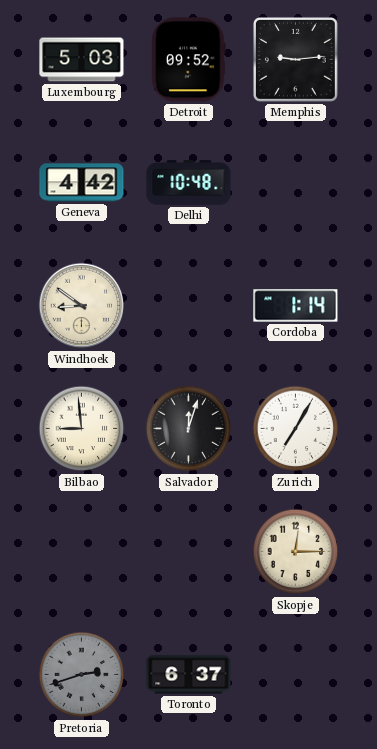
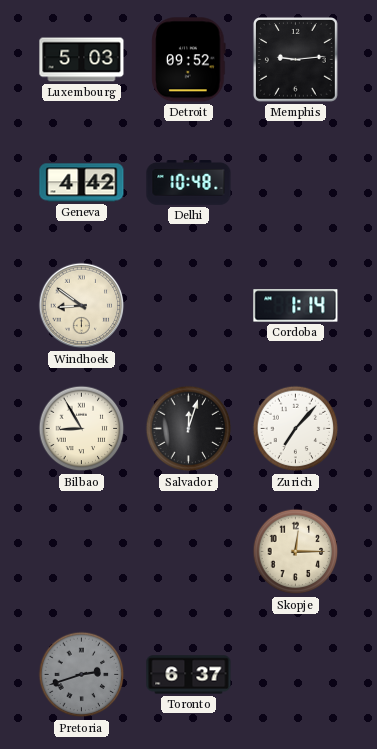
Bilbao: 8:59 -> 8:55
Zurich: 7:05 -> 7:07
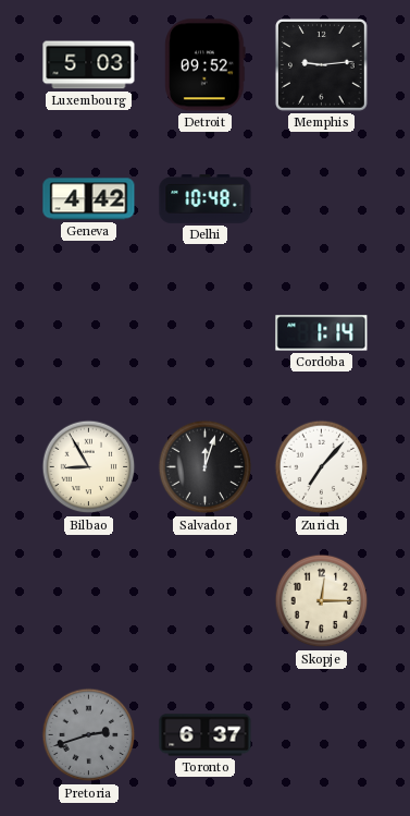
Windhoek: 8:51 -> none
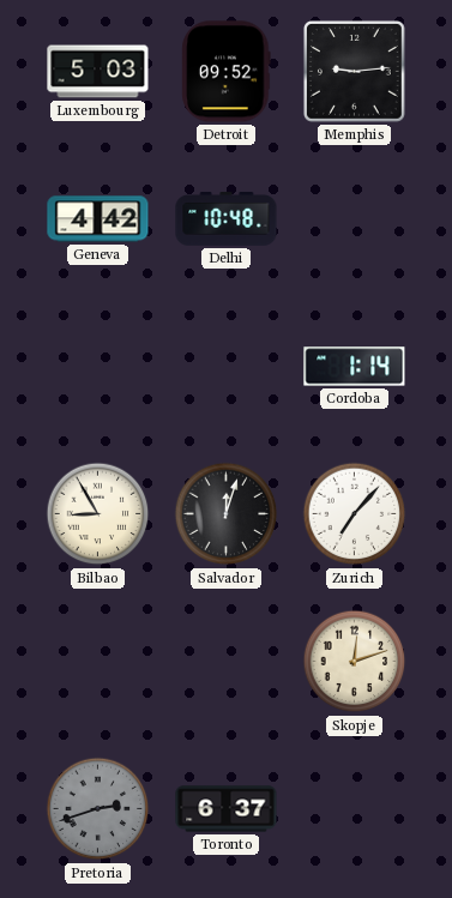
Skopje: 12:15 -> 12:12
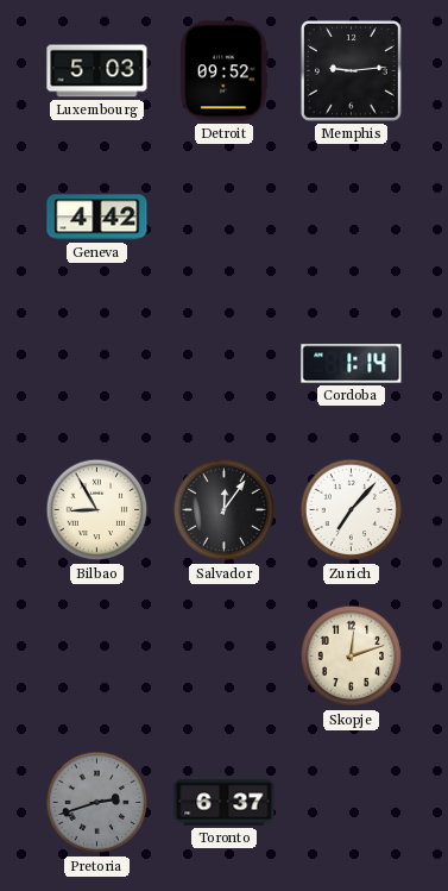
Delhi: 10:48 -> none
Salvador: 12:03 -> 12:06
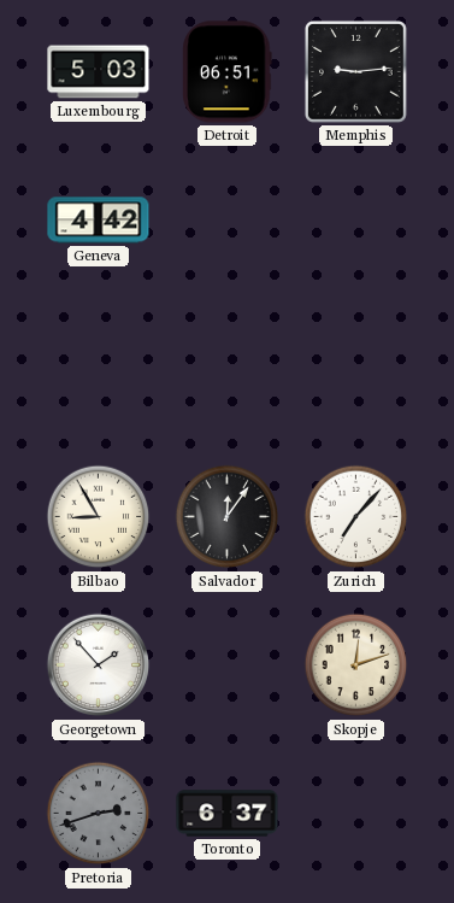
Detroit: 09:52 -> 06:51
Cordoba: 1:14 -> none
Georgetown: none -> 1:53
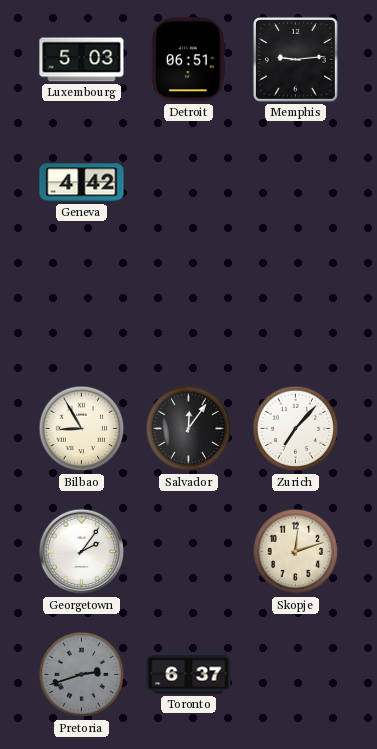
Georgetown: 1:53 -> 2:06
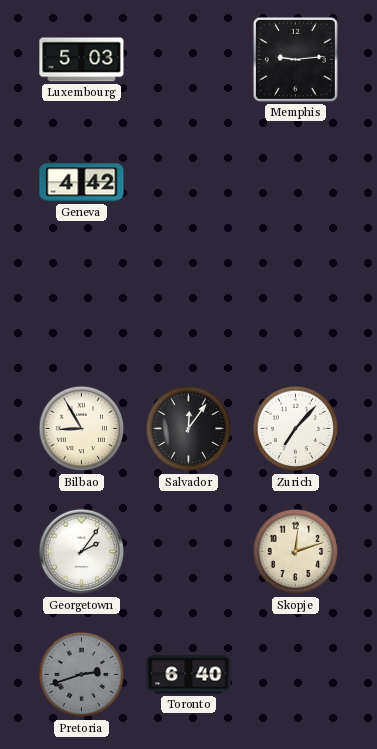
Detroit: 06:51 -> none
Toronto: 6:37 -> 6:40
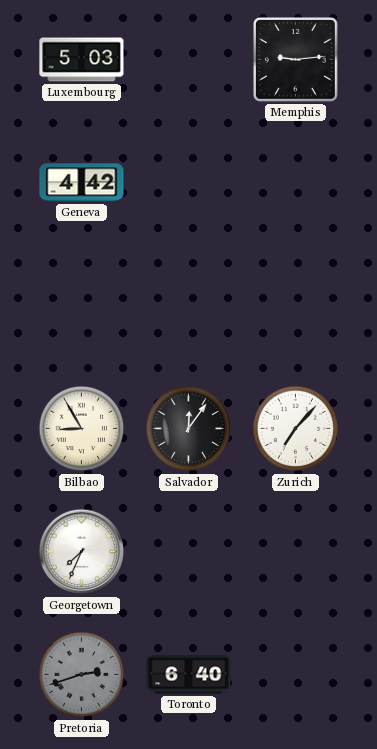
Georgetown: 2:06 -> 7:34
Skopje: 12:12 -> none
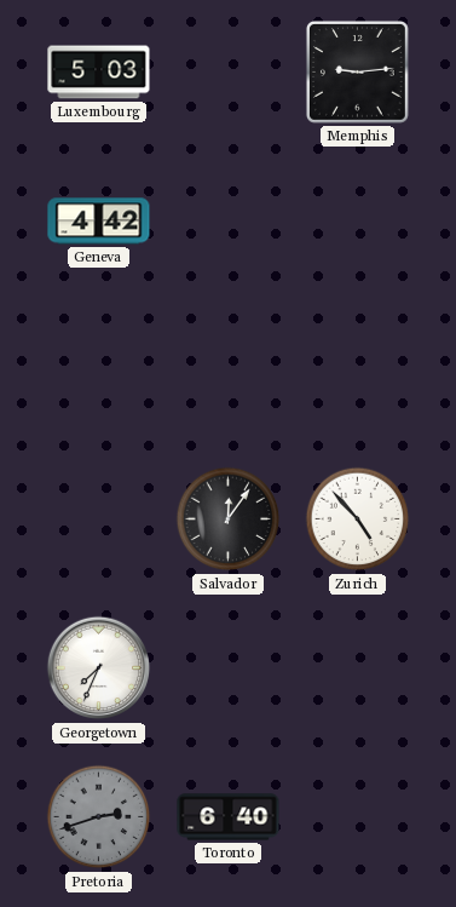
Bilbao: 8:55 -> none
Zurich: 7:07 -> 4:53
